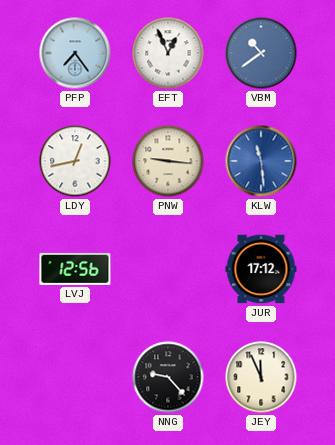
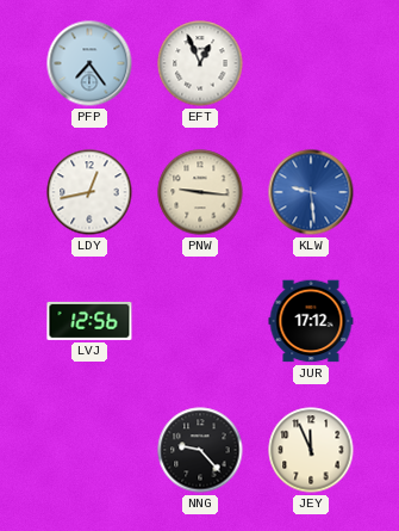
VBM: 10:39 -> none
KLW: 11:29 -> 9:29
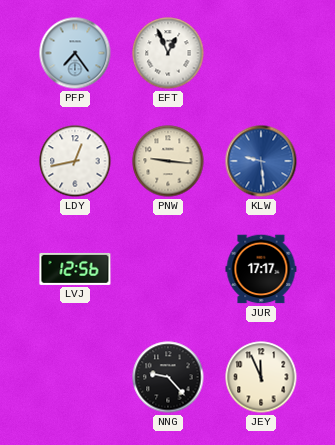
JUR: 17:12 -> 17:17
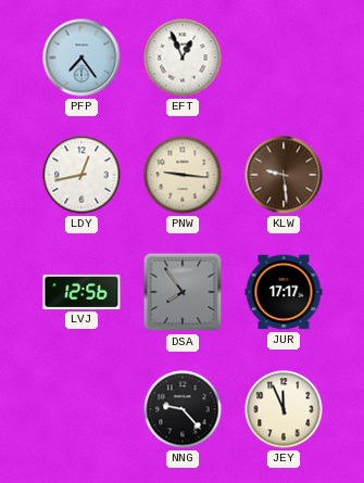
KLW dial: blue -> brown
DSA: none -> 7:54
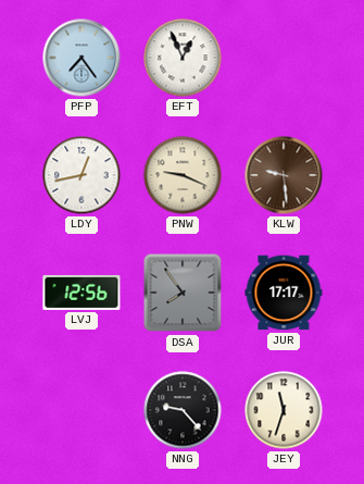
PNW: 9:16 -> 9:19
JEY: 11:56 -> 11:33
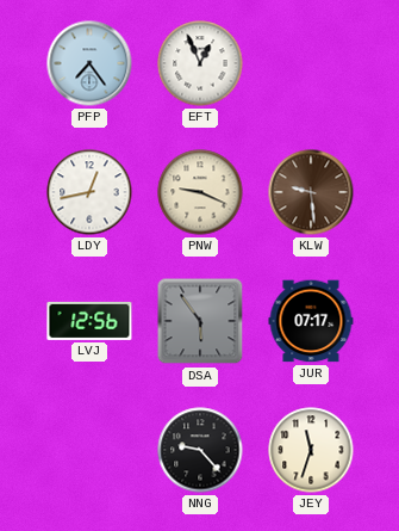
DSA: 7:54 -> 5:54
JUR: 17:17 -> 07:17
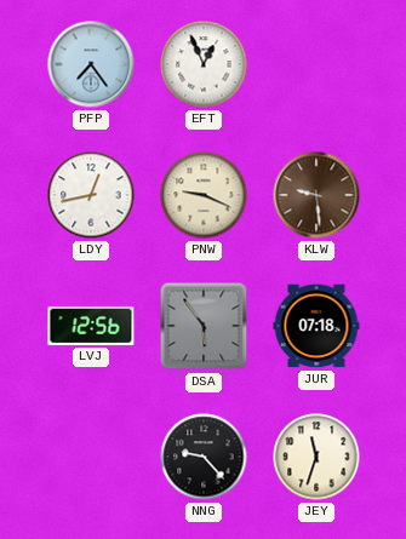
JUR: 07:17 -> 07:18
